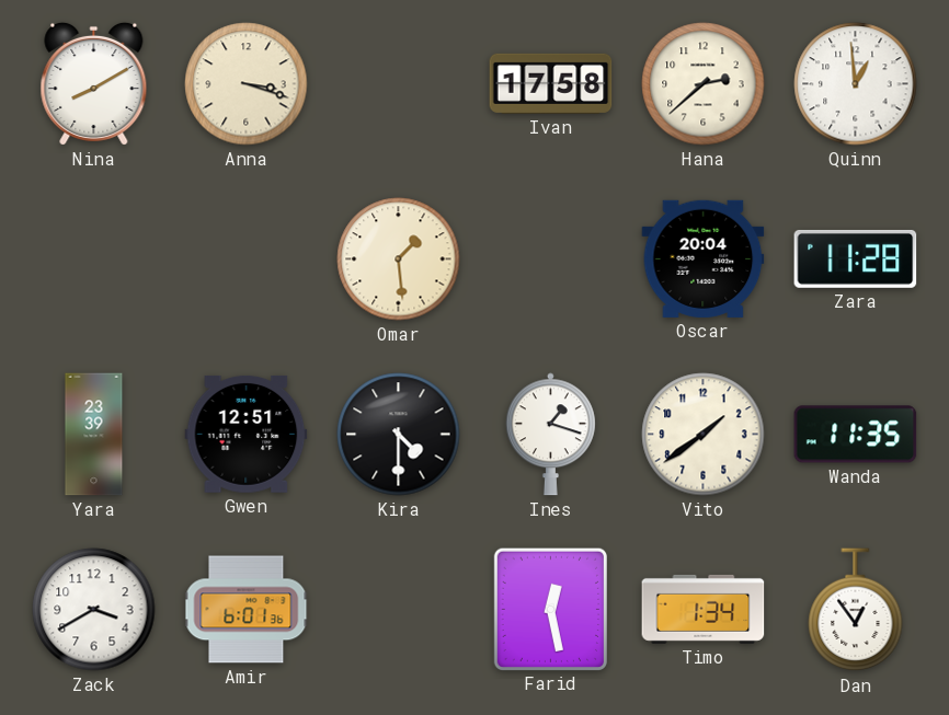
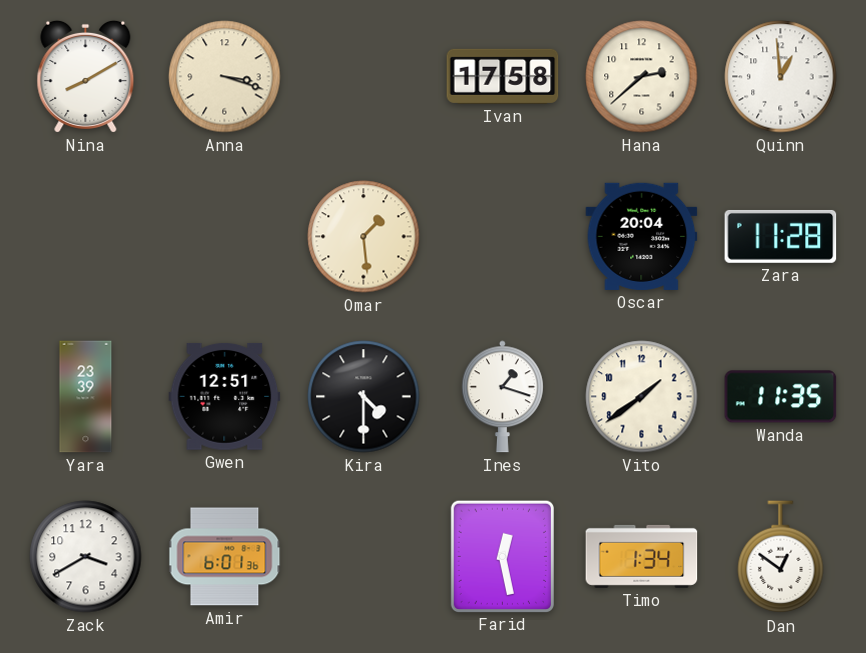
Dan: 12:54 -> 12:51
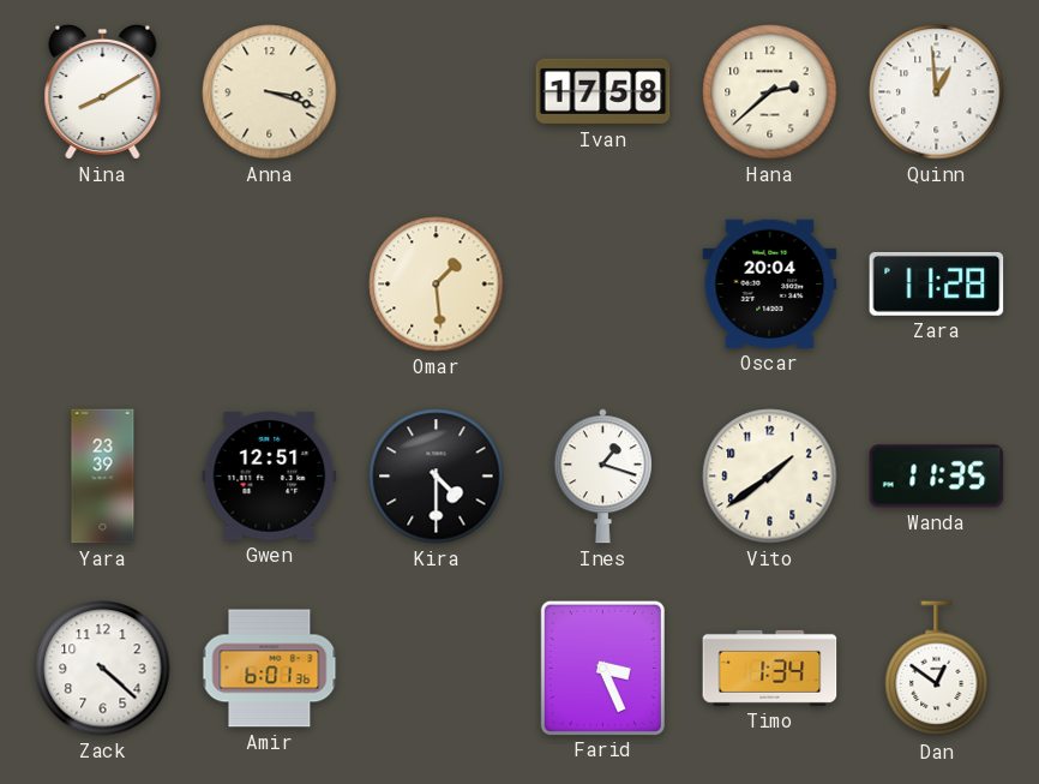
Zack: 3:40 -> 4:22
Farid: 12:28 -> 3:26
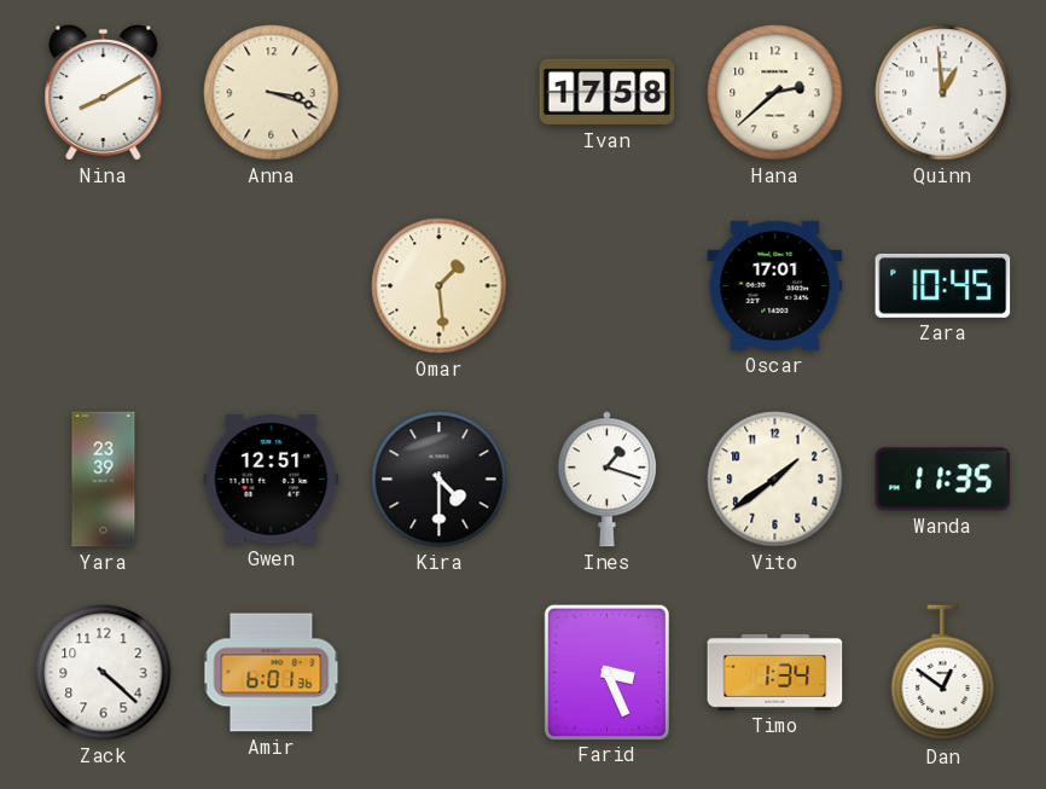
Oscar: 20:04 -> 17:01
Zara: 11:28 -> 10:45
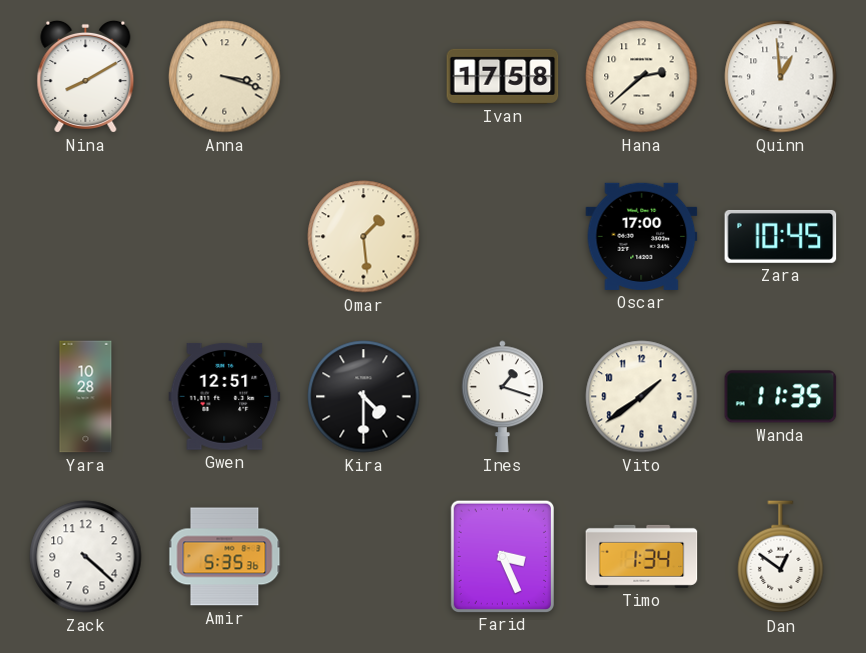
Oscar: 17:01 -> 17:00
Yara: 23:39 -> 10:28
Amir: 6:01 -> 5:35
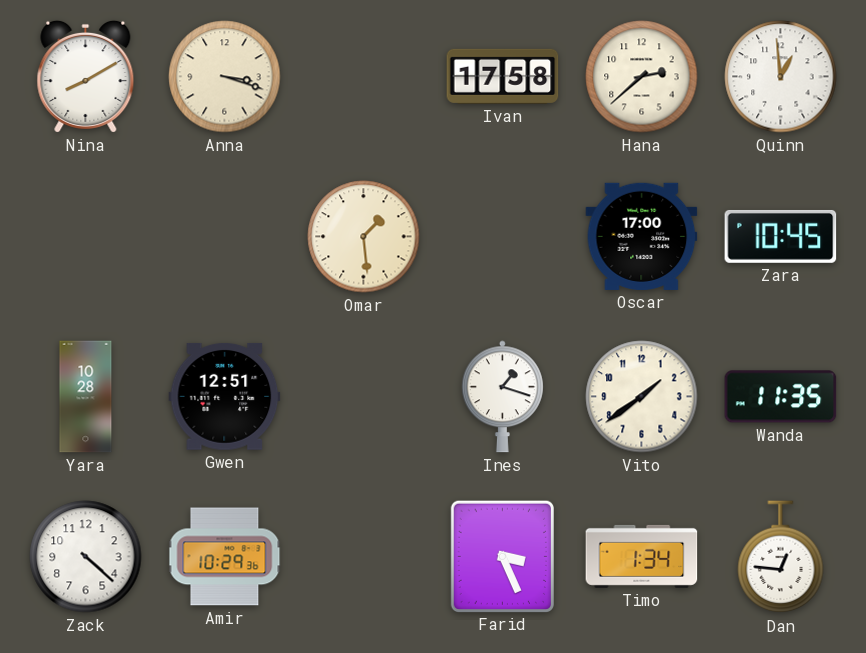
Kira: 4:30 -> none
Amir: 5:35 -> 10:29
Dan: 12:51 -> 12:46
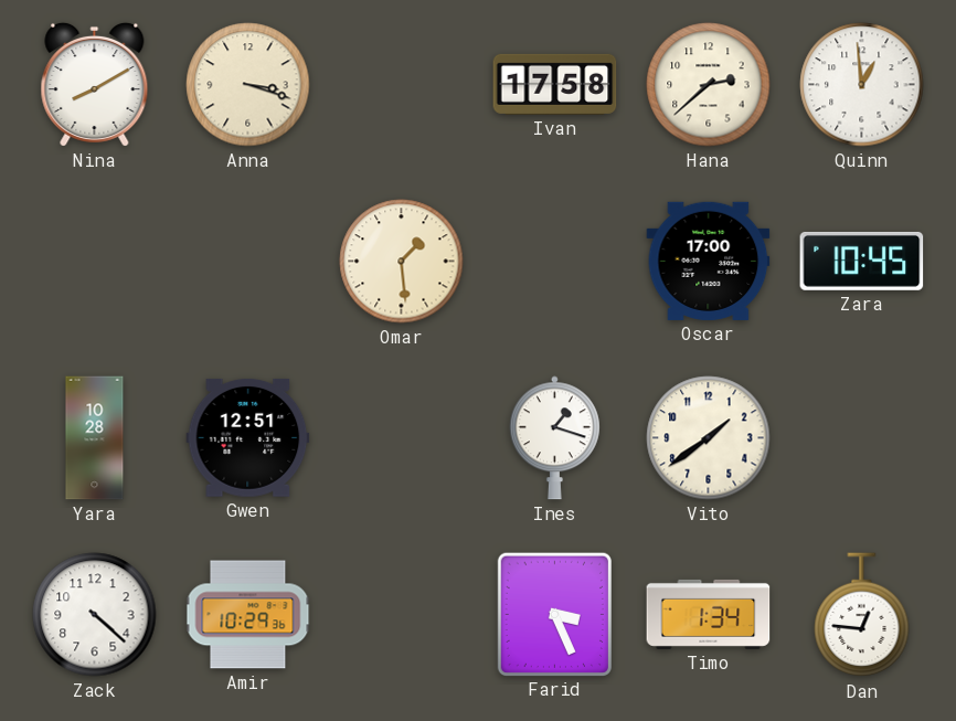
Wanda: 11:35 -> none
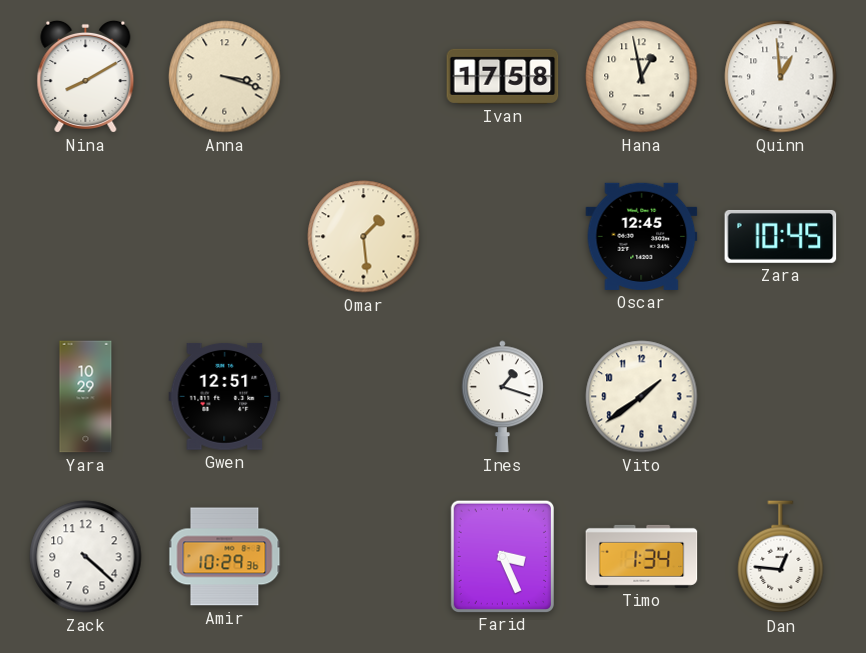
Hana: 2:38 -> 12:58
Oscar: 17:00 -> 12:45
Yara: 10:28 -> 10:29
